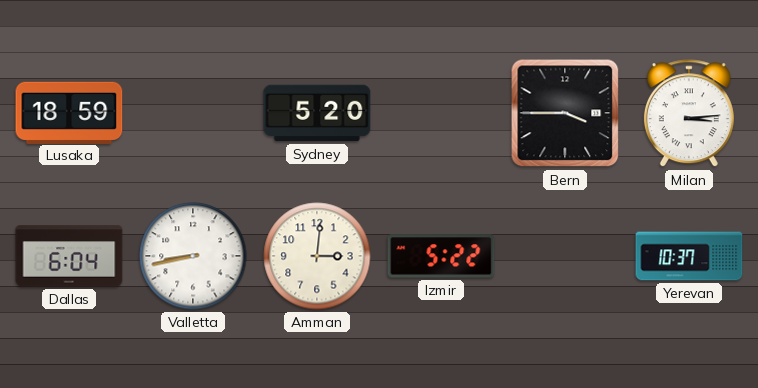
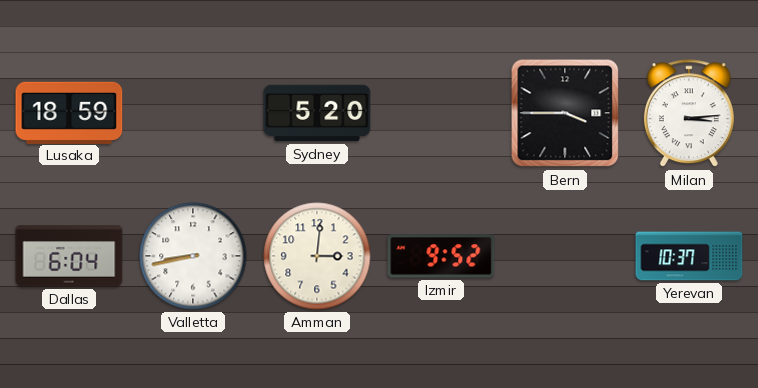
Izmir: 5:22 -> 9:52
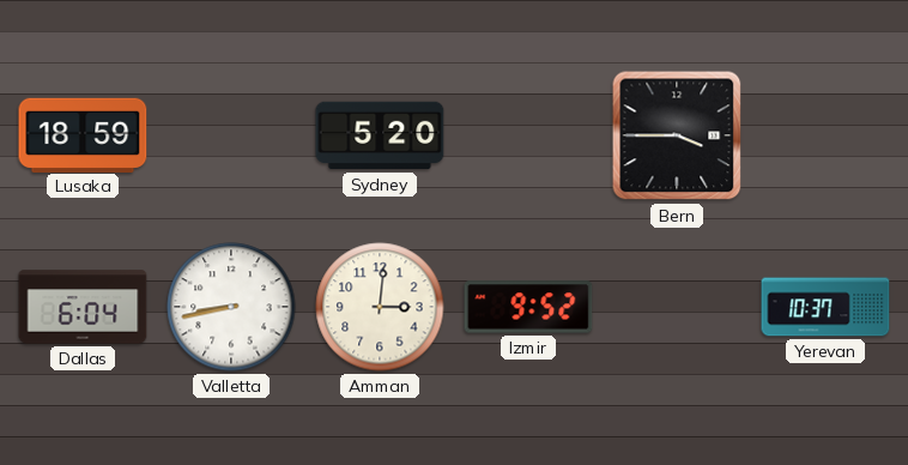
Milan: 3:14 -> none
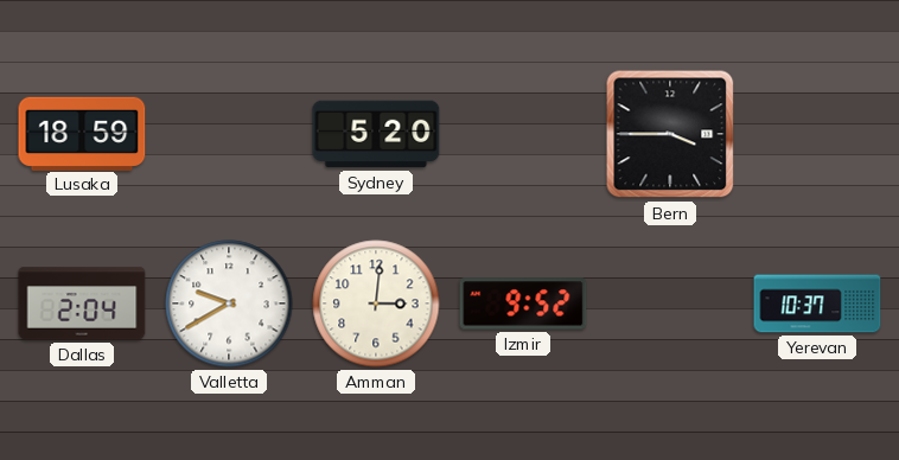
Dallas: 6:04 -> 2:04
Valletta: 8:43 -> 9:40
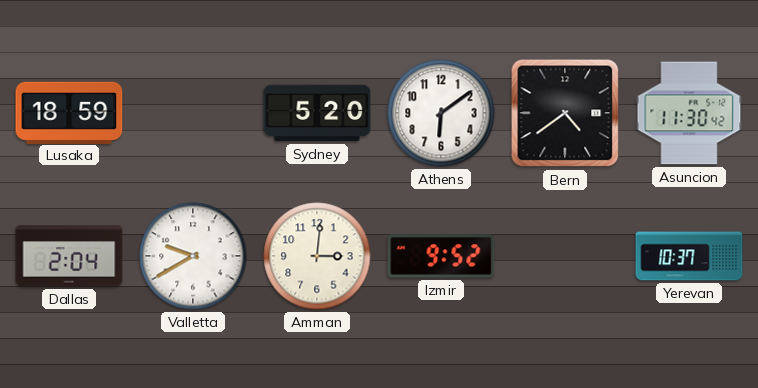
Athens: none -> 6:09
Bern: 3:45 -> 4:39
Asuncion: none -> 11:30
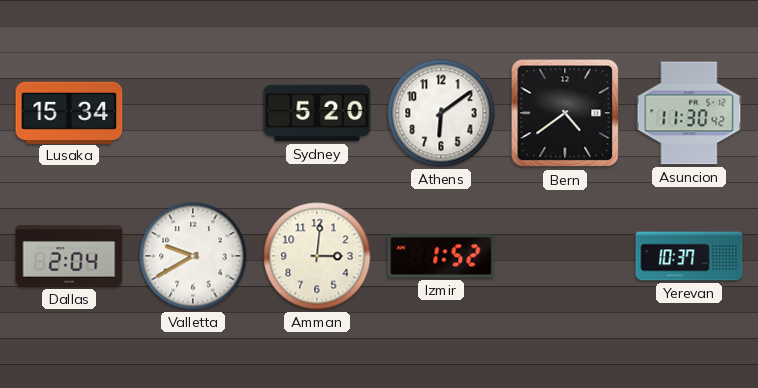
Lusaka: 18:59 -> 15:34
Izmir: 9:52 -> 1:52
